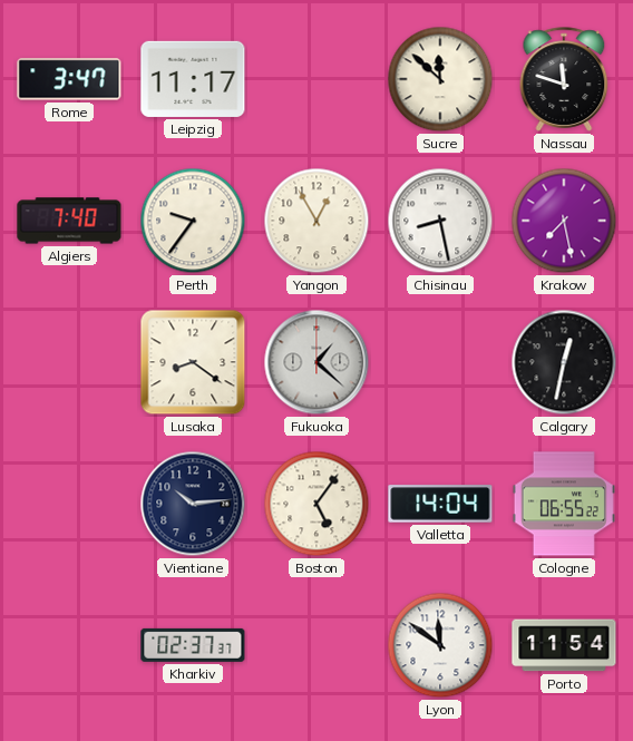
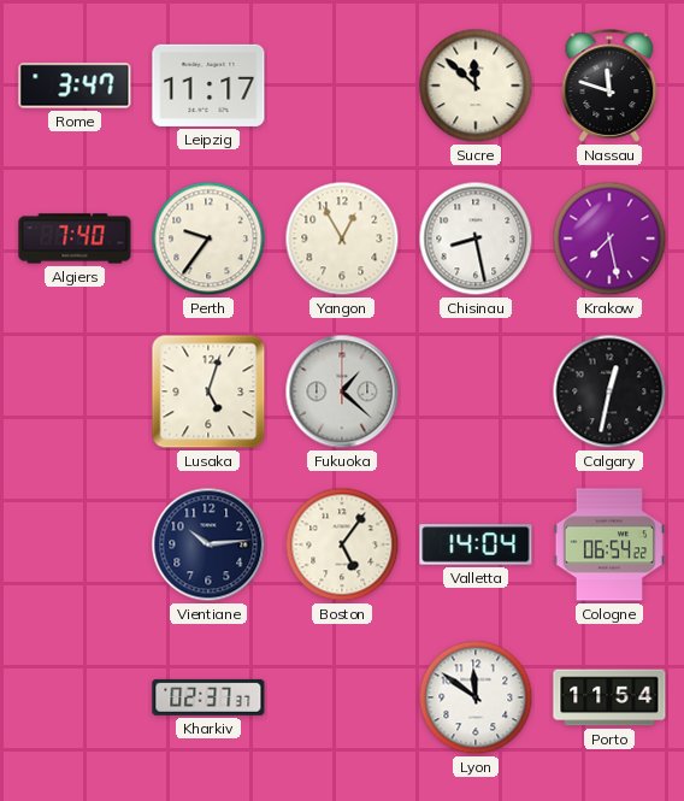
Lusaka: 8:21 -> 5:03
Cologne: 06:55 -> 06:54
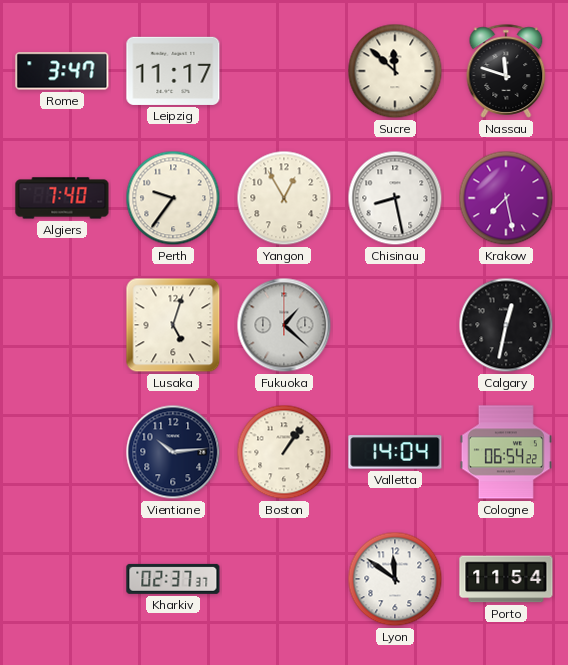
Boston: 5:06 -> 1:06
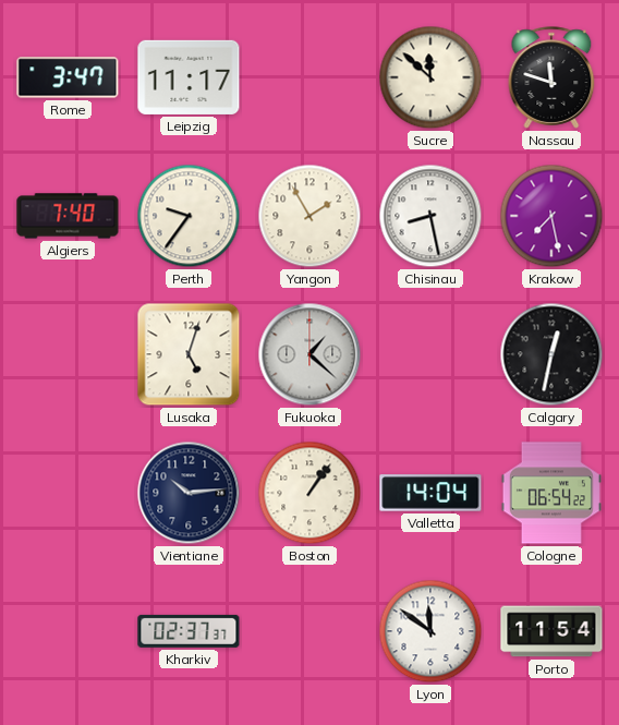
Yangon: 12:55 -> 1:55
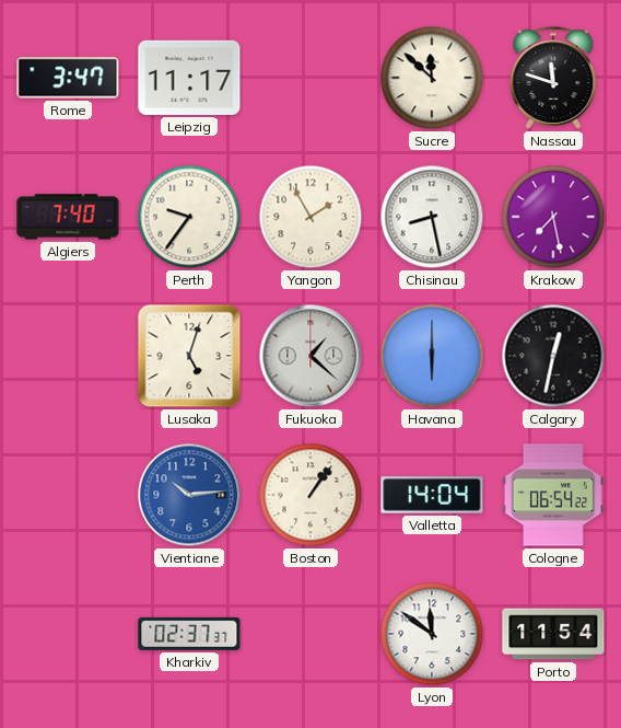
Havana: none -> 6:00
Vientiane dial: navy -> blue
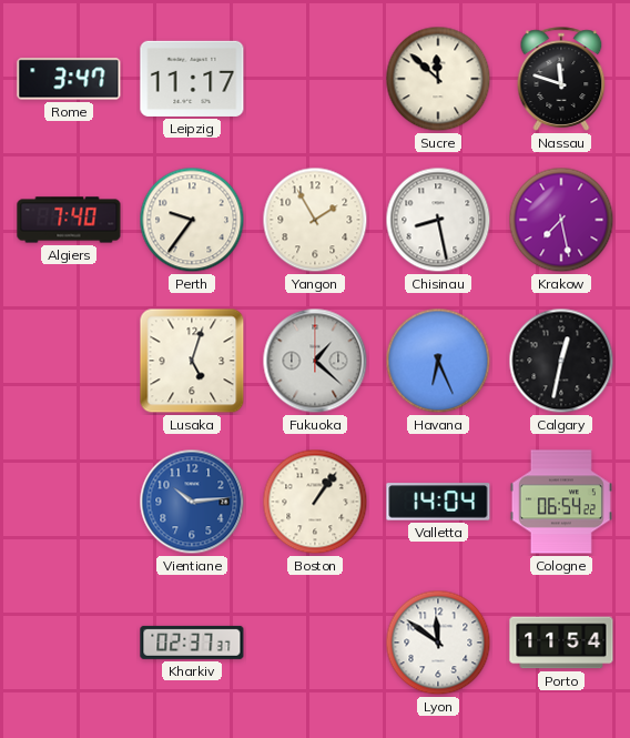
Havana: 6:00 -> 6:26
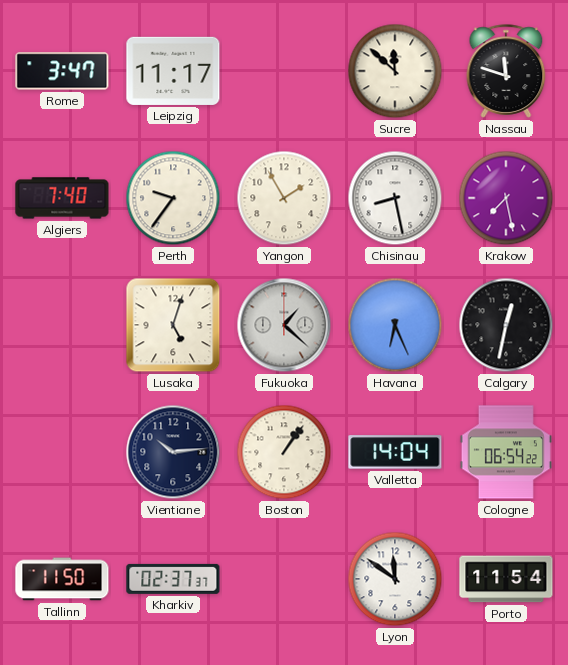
Vientiane dial: blue -> navy
Tallinn: none -> 11:50
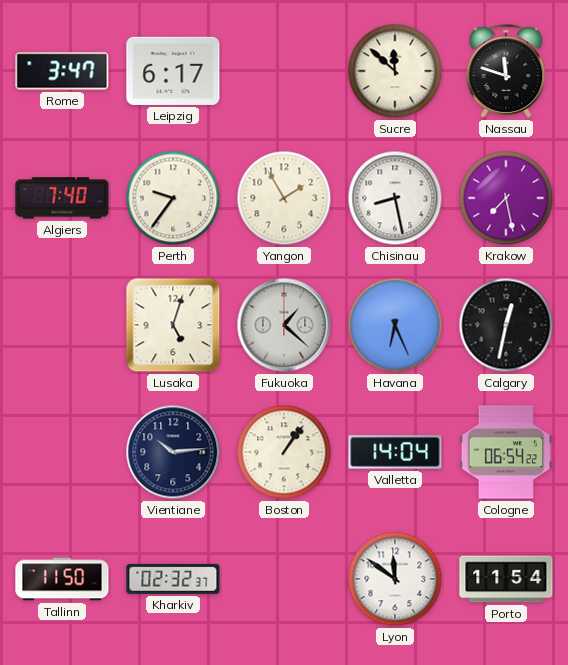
Leipzig: 11:17 -> 6:17
Kharkiv: 02:37 -> 02:32
